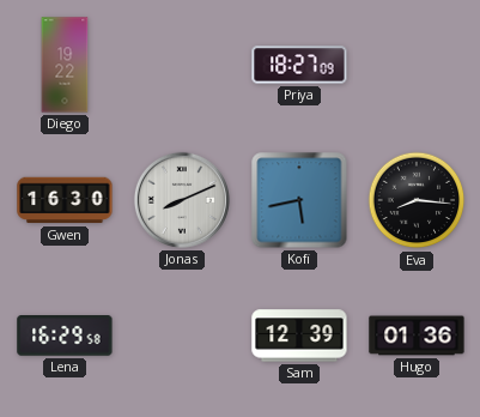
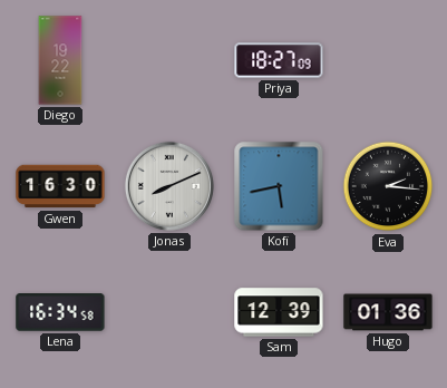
Eva: 8:16 -> 2:16
Lena: 16:29 -> 16:34
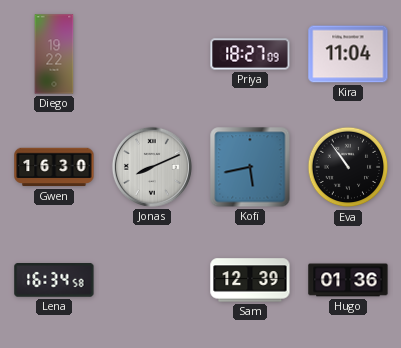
Kira: none -> 11:04
Eva: 2:16 -> 10:54
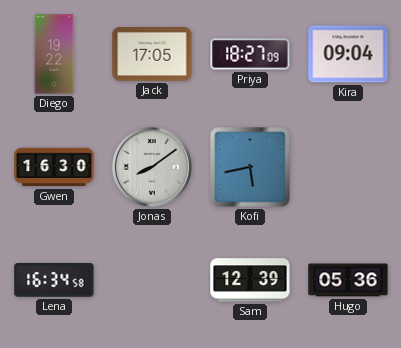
Jack: none -> 17:05
Kira: 11:04 -> 09:04
Jonas: 8:11 -> 8:09
Eva: 10:54 -> none
Hugo: 01:36 -> 05:36
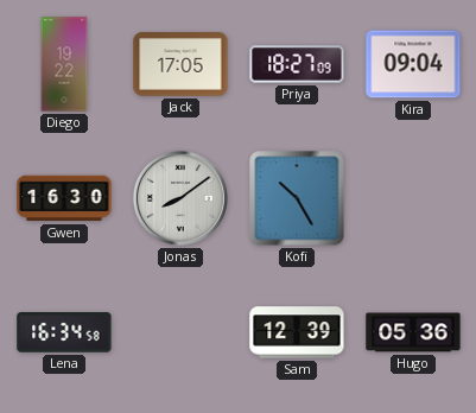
Kofi: 5:43 -> 10:25
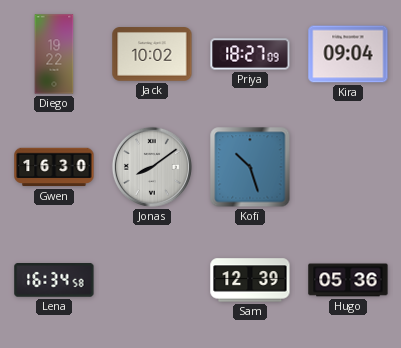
Jack: 17:05 -> 10:02
Kofi: 10:25 -> 10:27
